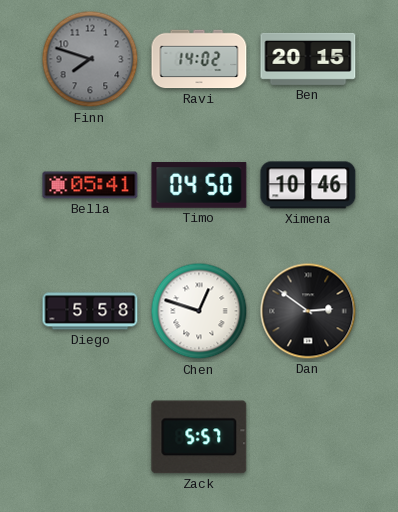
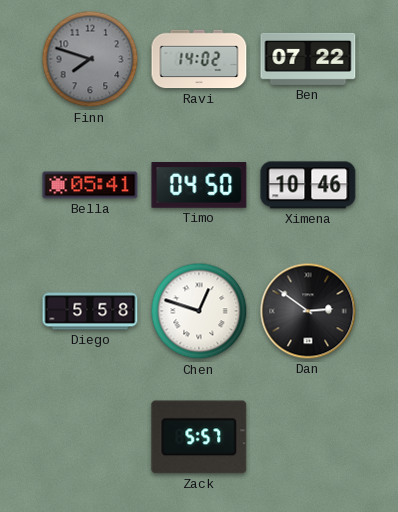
Ben: 20:15 -> 07:22
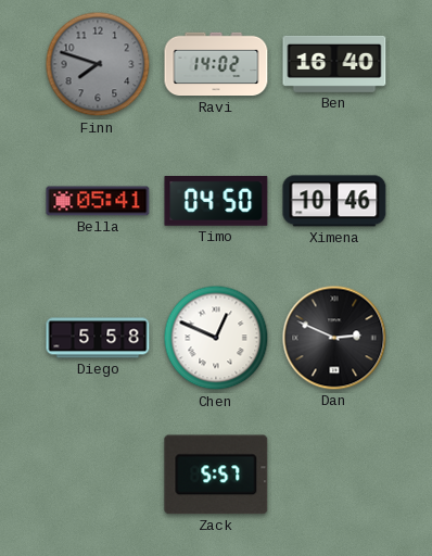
Ben: 07:22 -> 16:40
Chen: 12:48 -> 12:49
Dan: 2:51 -> 2:49
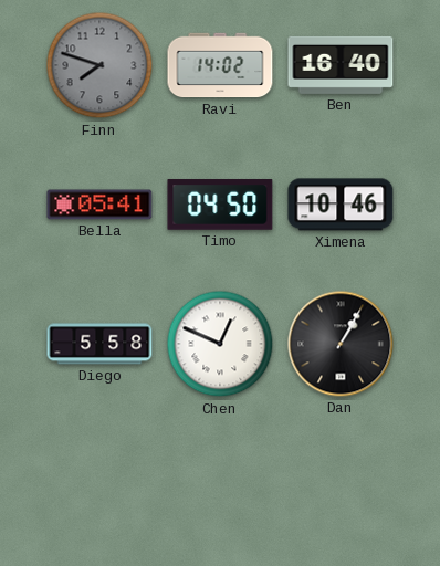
Dan: 2:49 -> 1:05
Zack: 5:57 -> none
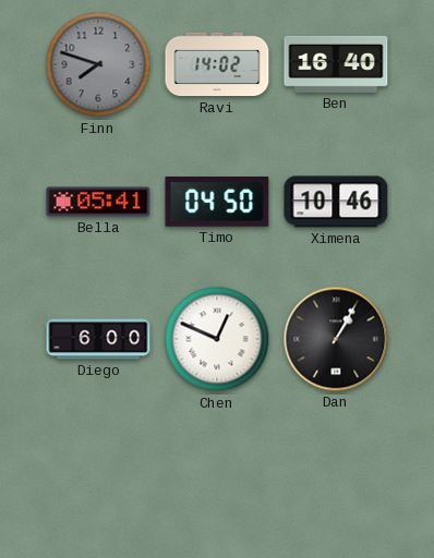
Diego: 5:58 -> 6:00
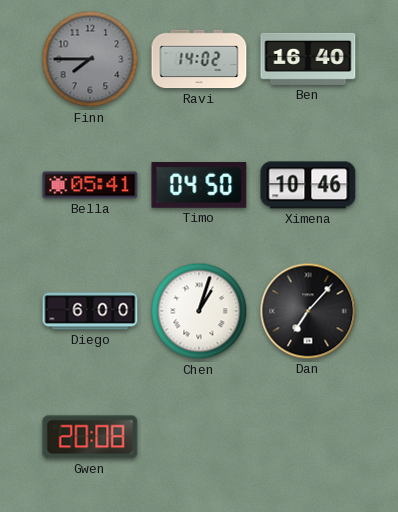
Finn: 7:48 -> 7:45
Chen: 12:49 -> 1:03
Dan: 1:05 -> 7:07
Gwen: none -> 20:08
